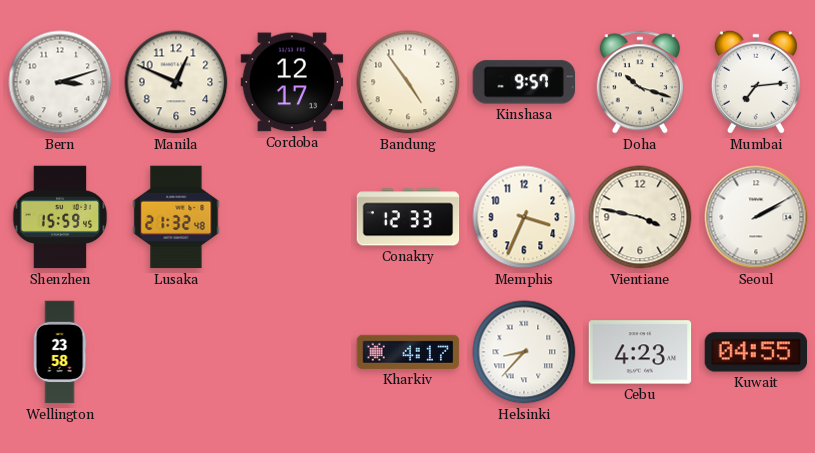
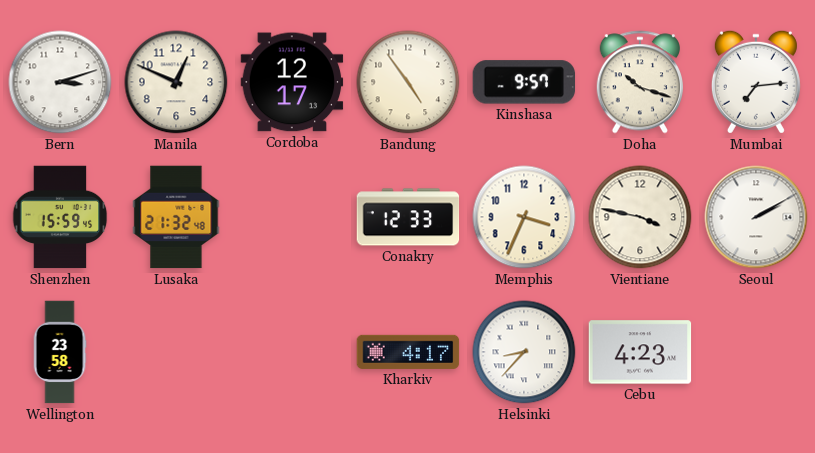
Kuwait: 04:55 -> none
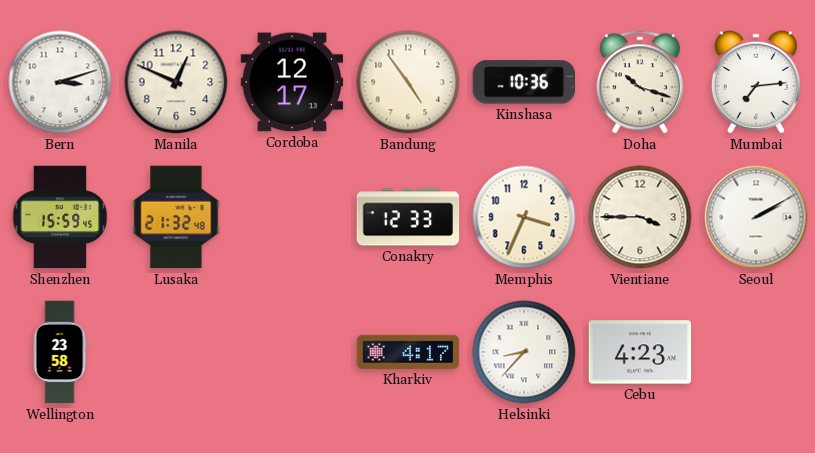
Kinshasa: 9:57 -> 10:36
Vientiane: 3:47 -> 3:45
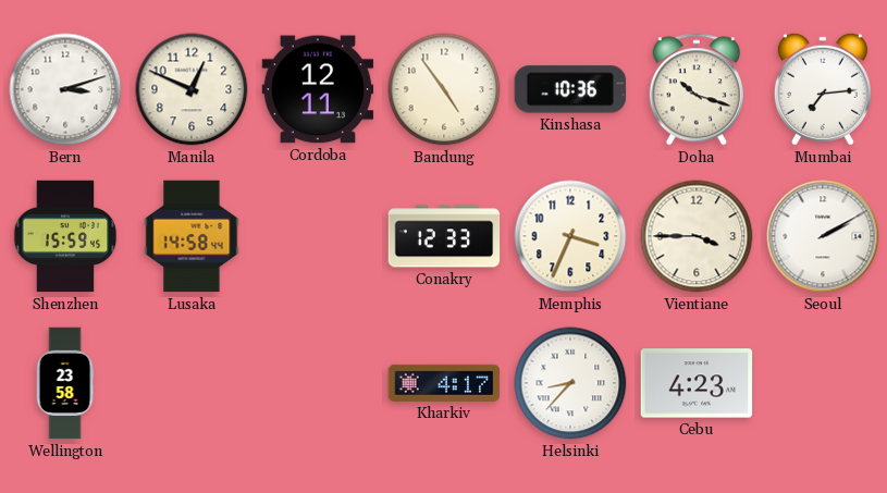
Cordoba: 12:17 -> 12:11
Lusaka: 21:32 -> 14:58
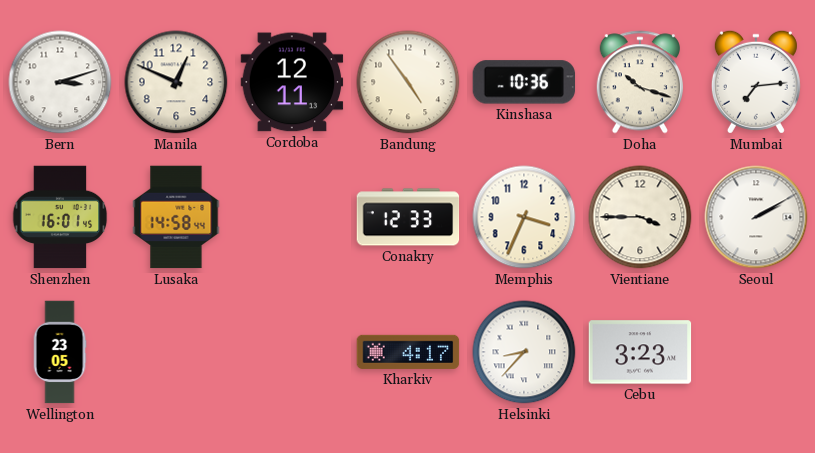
Shenzhen: 15:59 -> 16:01
Wellington: 23:58 -> 23:05
Cebu: 4:23 -> 3:23
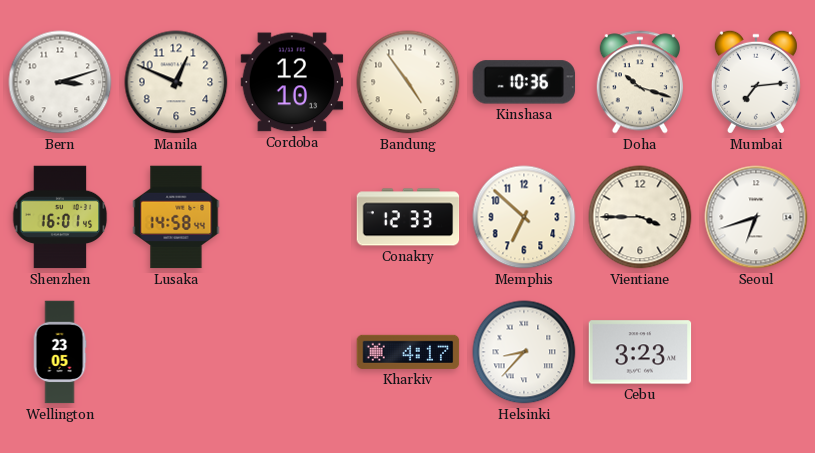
Cordoba: 12:11 -> 12:10
Memphis: 3:34 -> 6:52
Seoul: 2:10 -> 6:42
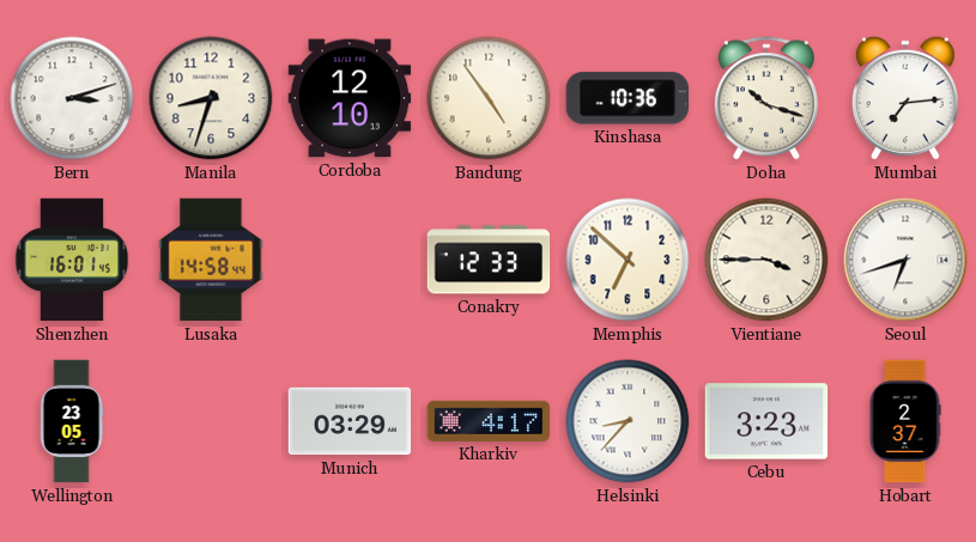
Manila: 12:49 -> 8:33
Munich: none -> 03:29
Hobart: none -> 2:37
